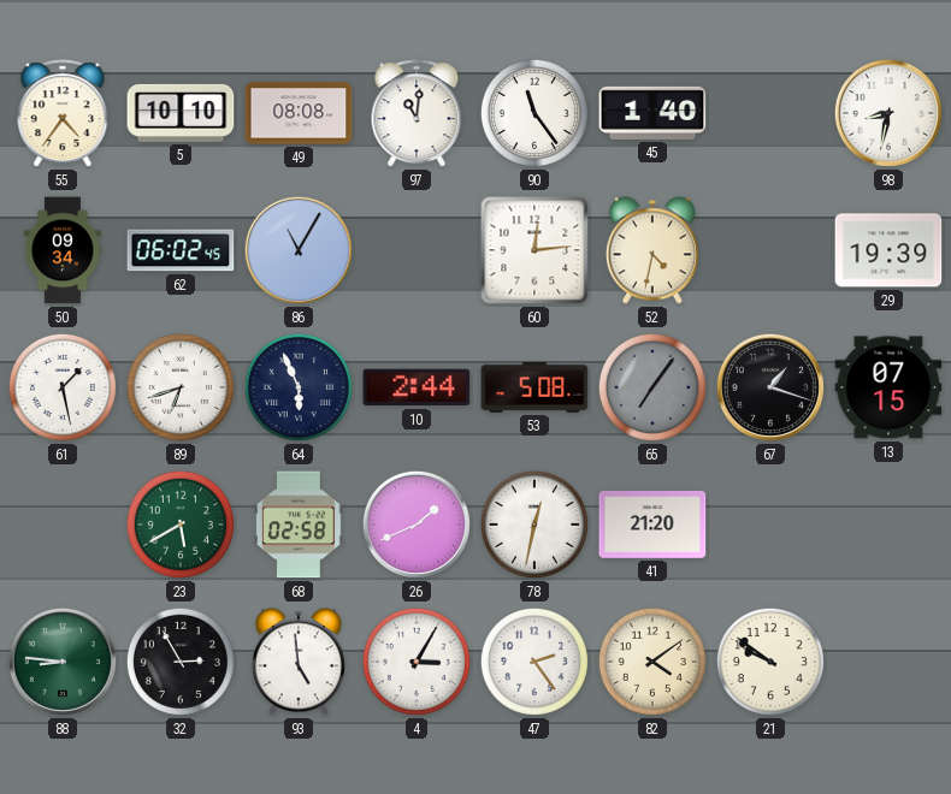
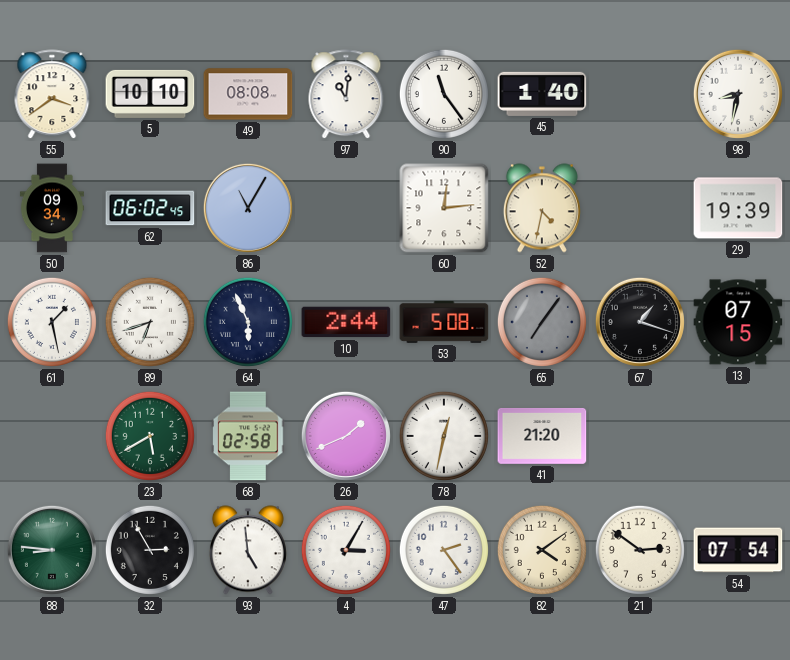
55: 4:36 -> 3:39
21: 9:51 -> 2:51
54: none -> 07:54
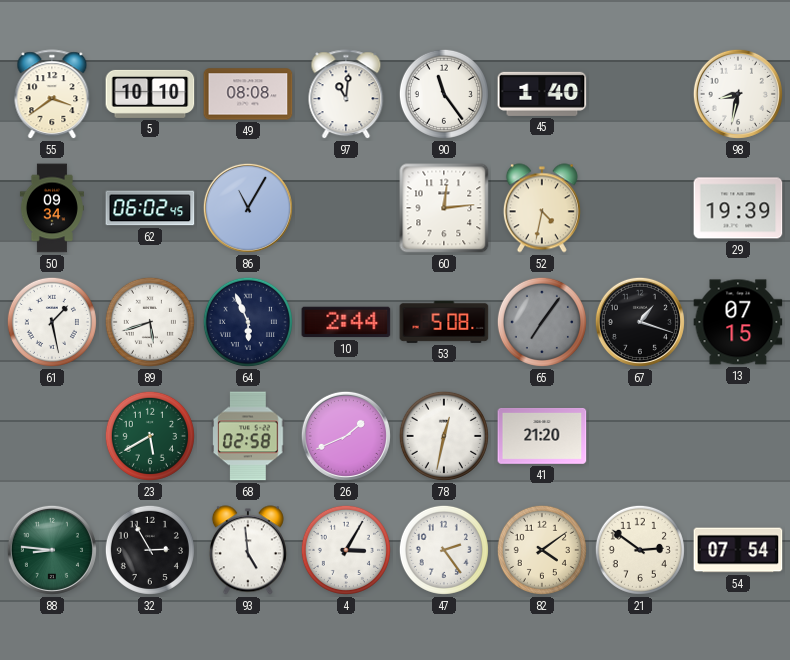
89: 6:42 -> 5:42
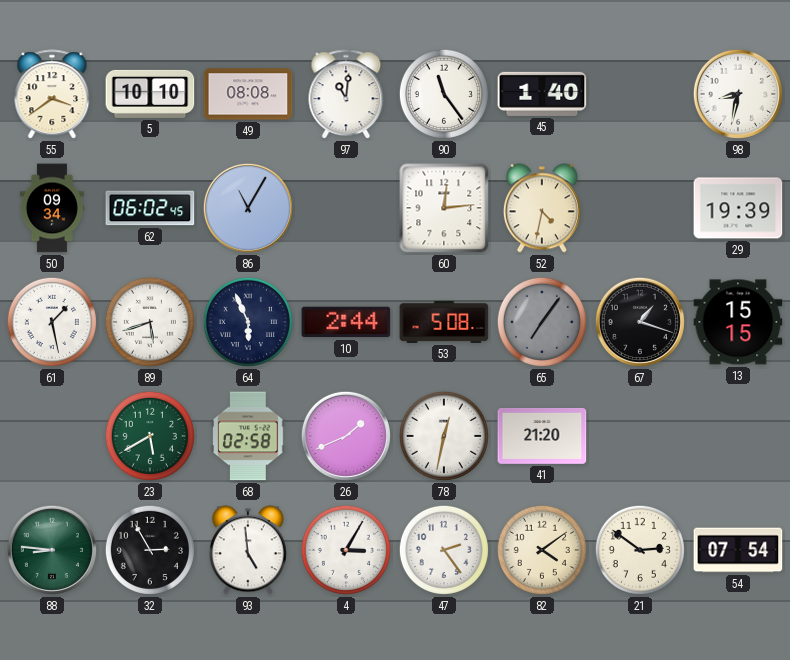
13: 07:15 -> 15:15
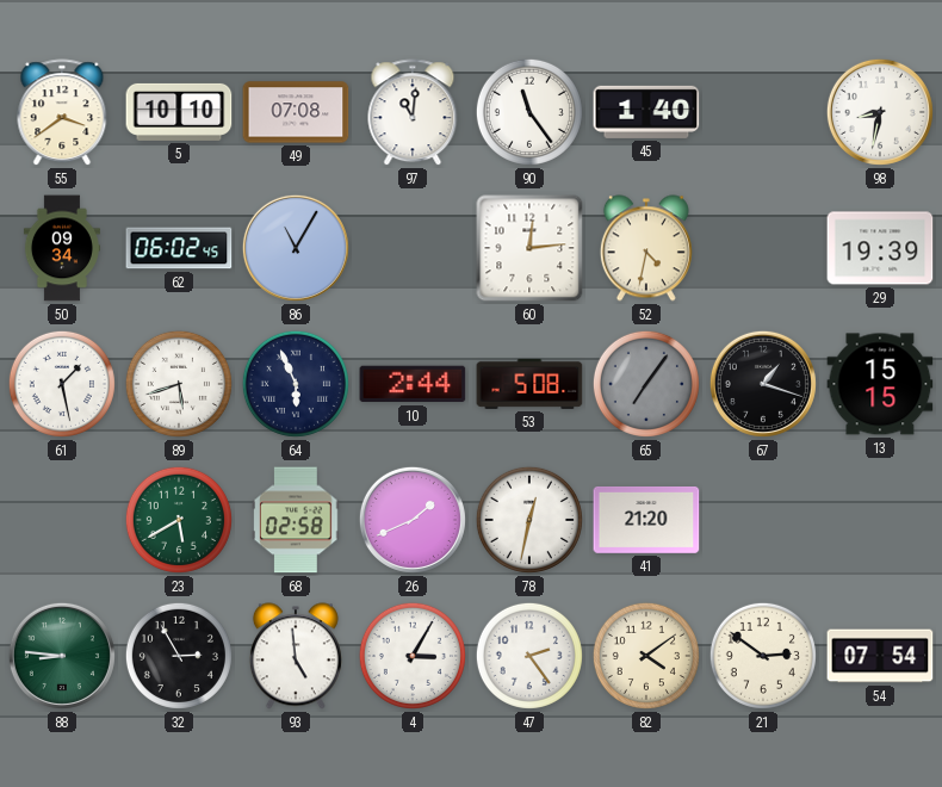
49: 08:08 -> 07:08
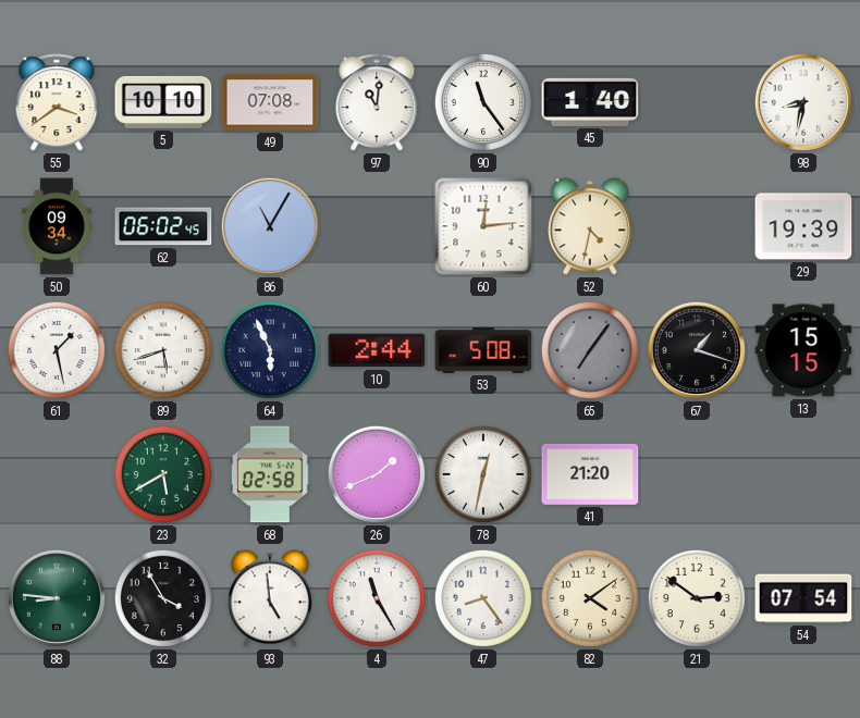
32: 2:55 -> 3:55
4: 3:05 -> 11:25
47: 2:24 -> 8:24
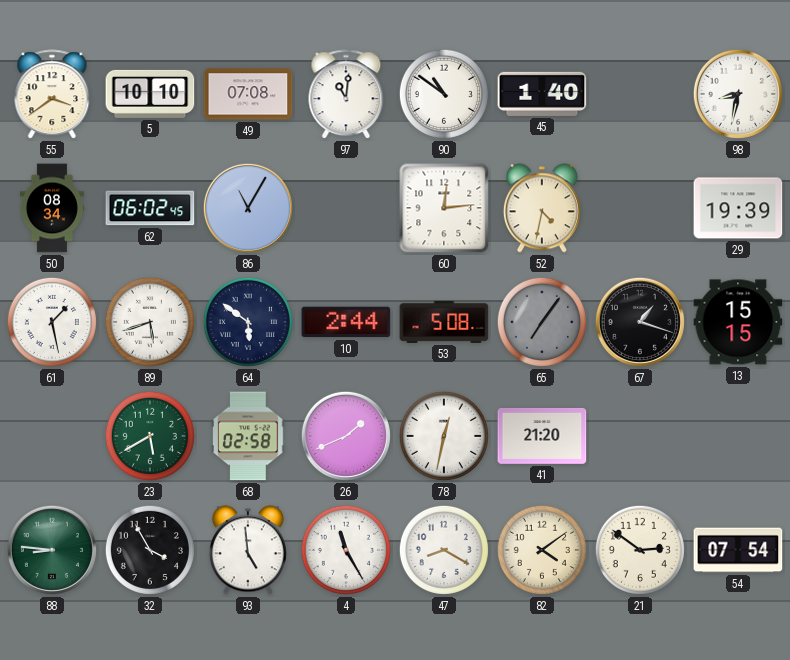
90: 11:24 -> 10:51
50: 09:34 -> 08:34
64: 5:56 -> 5:51
47: 8:24 -> 8:20
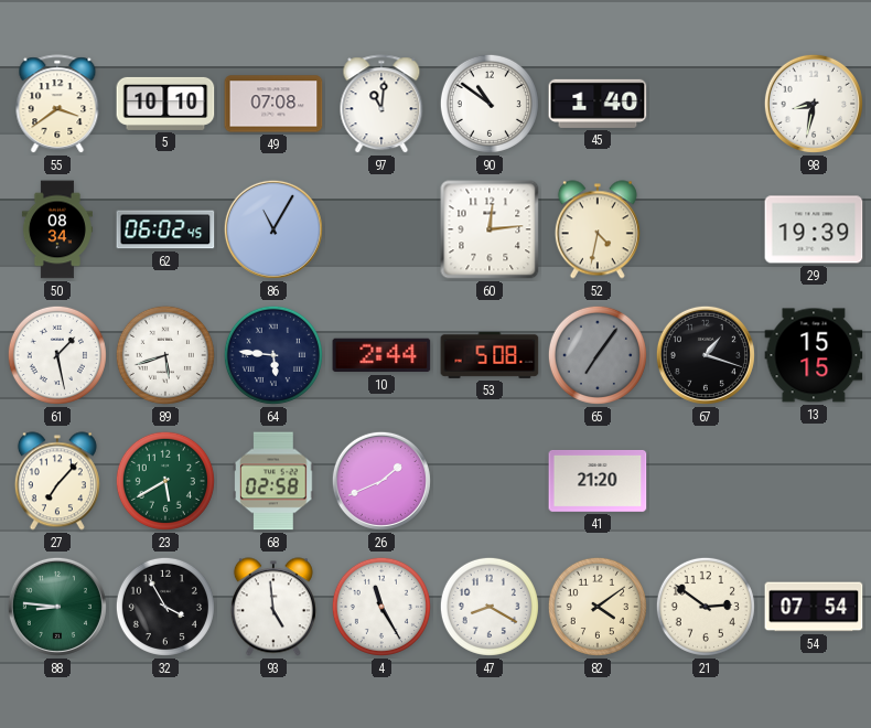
64: 5:51 -> 5:46
27: none -> 7:07
78: 12:32 -> none
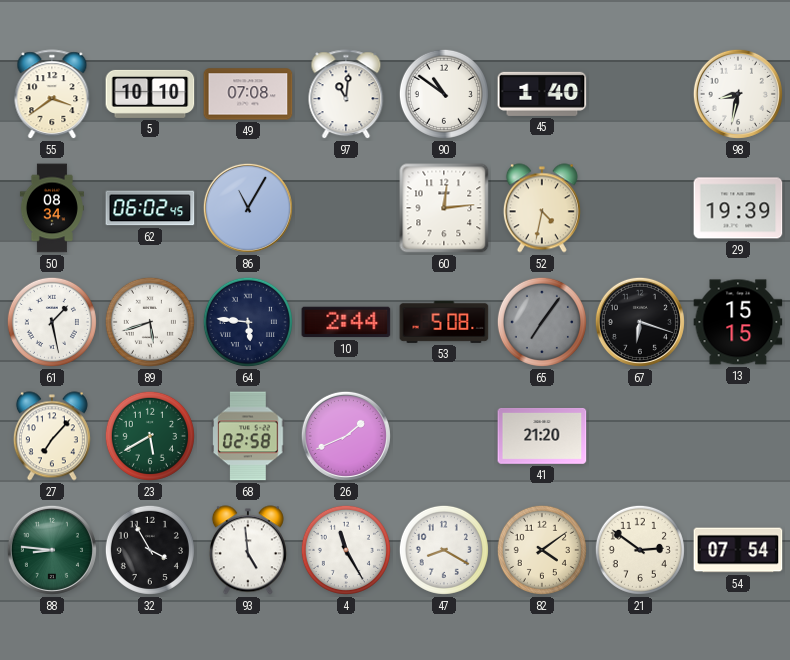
67: 1:18 -> 6:18
